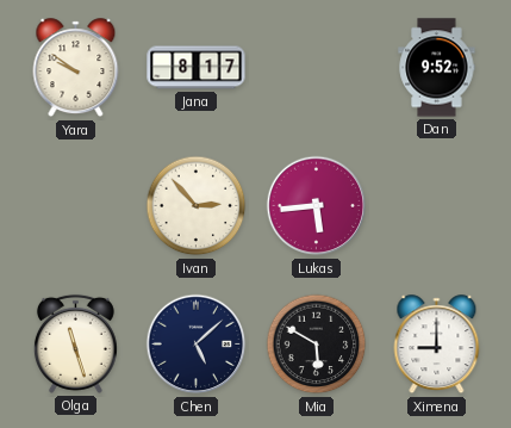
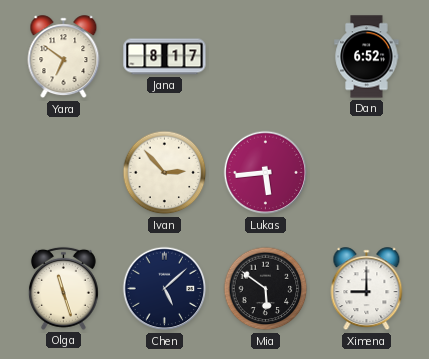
Yara: 9:51 -> 6:51
Dan: 9:52 -> 6:52
Mia: 5:50 -> 5:51
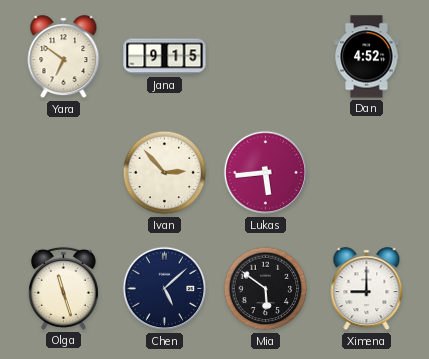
Jana: 8:17 -> 9:15
Dan: 6:52 -> 4:52
